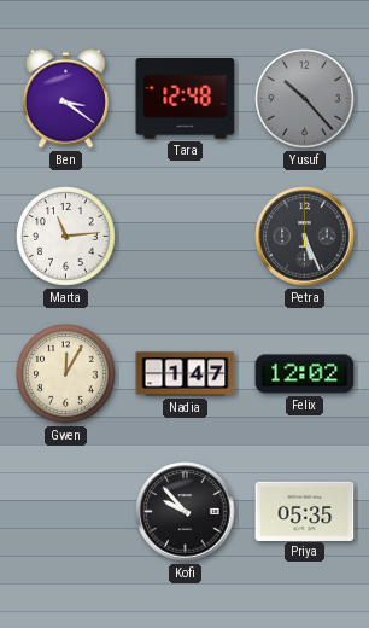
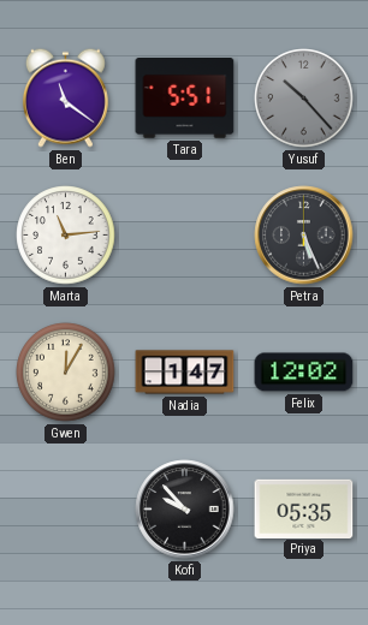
Ben: 3:21 -> 11:21
Tara: 12:48 -> 5:51
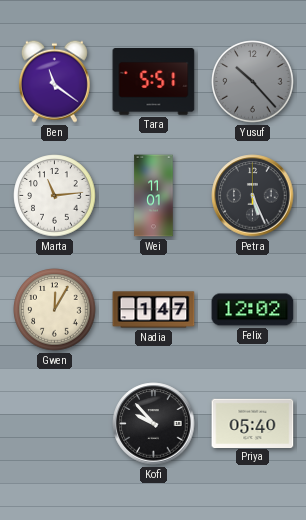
Wei: none -> 11:01
Priya: 05:35 -> 05:40
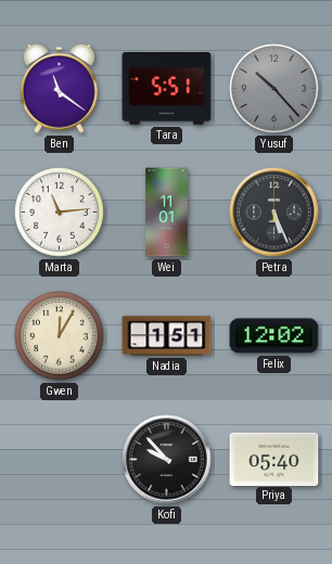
Nadia: 1:47 -> 1:51
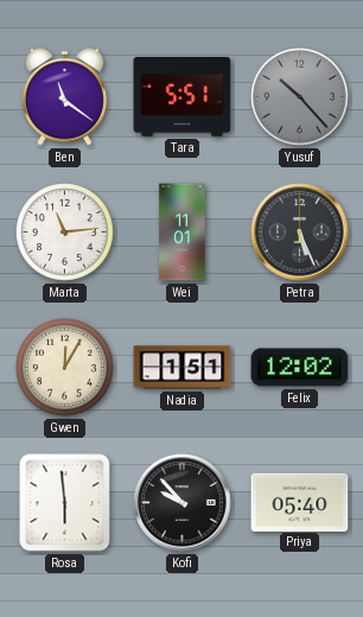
Rosa: none -> 5:59
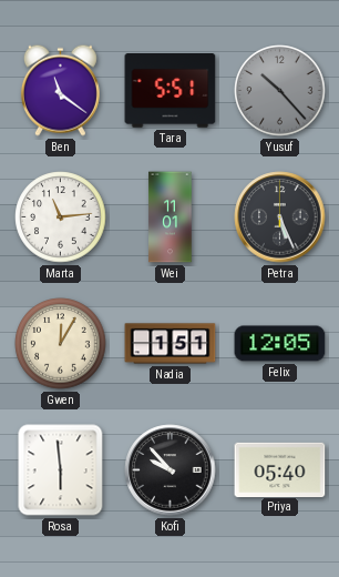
Felix: 12:02 -> 12:05
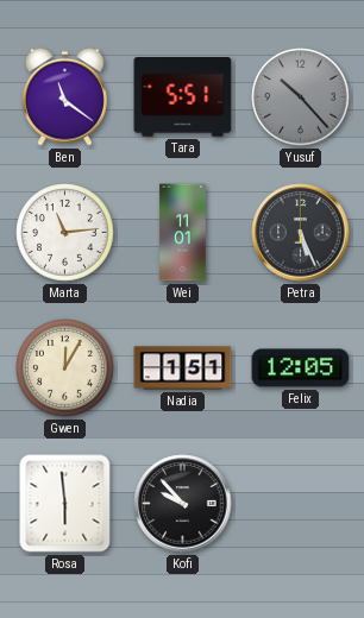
Priya: 05:40 -> none
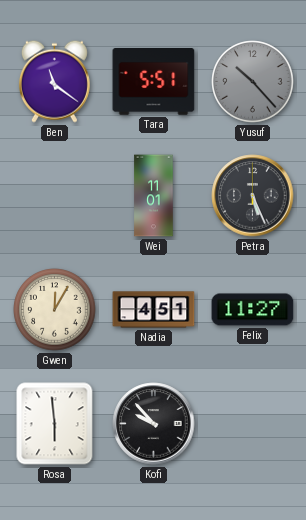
Marta: 11:14 -> none
Nadia: 1:51 -> 4:51
Felix: 12:05 -> 11:27
